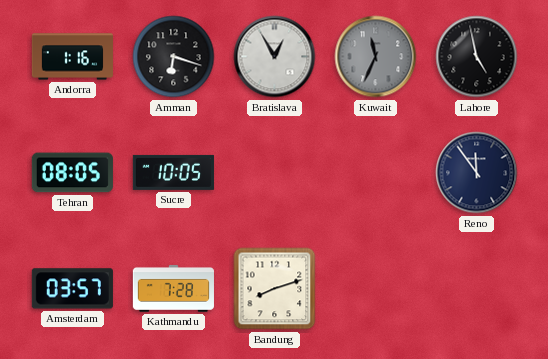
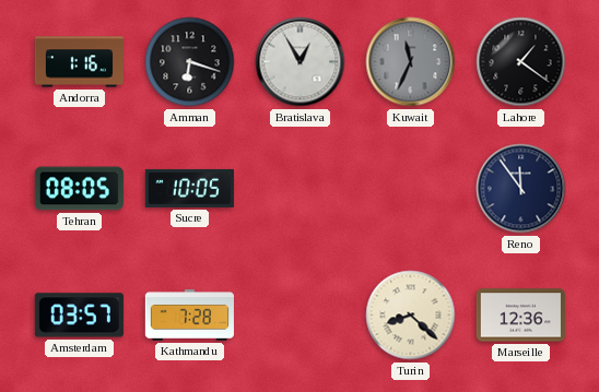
Lahore: 4:58 -> 1:21
Bandung: 8:12 -> none
Turin: none -> 8:22
Marseille: none -> 12:36
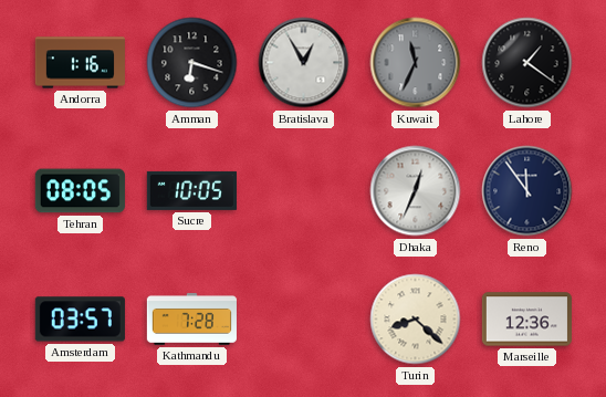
Dhaka: none -> 12:34
